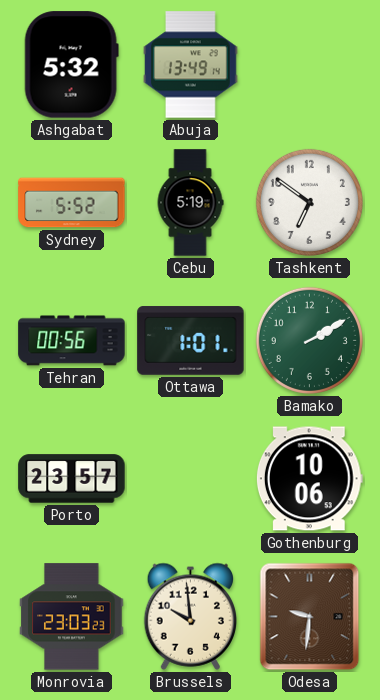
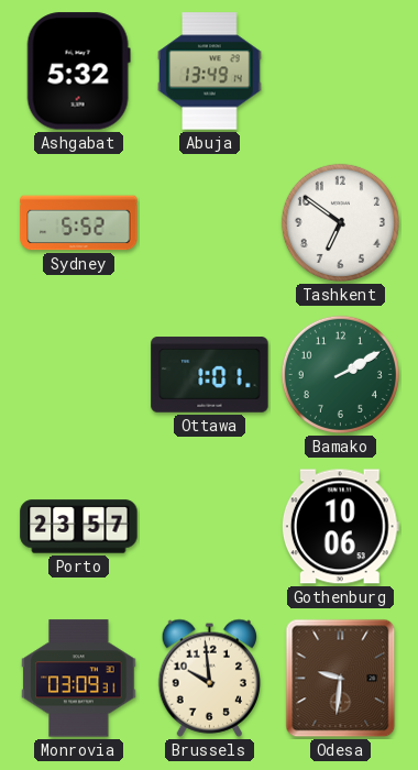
Cebu: 5:19 -> none
Tehran: 00:56 -> none
Monrovia: 23:03 -> 03:09
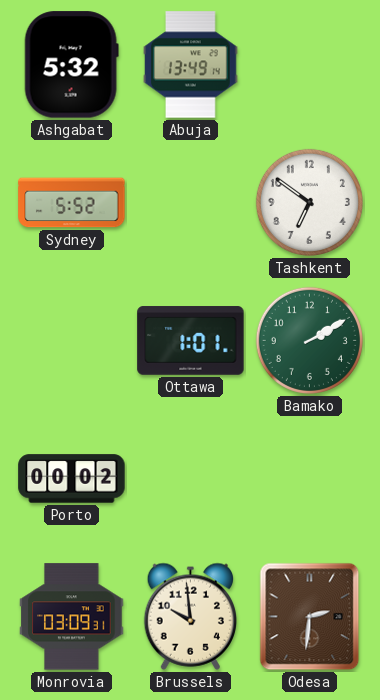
Porto: 23:57 -> 00:02
Gothenburg: 10:06 -> none
Odesa: 9:31 -> 2:31
